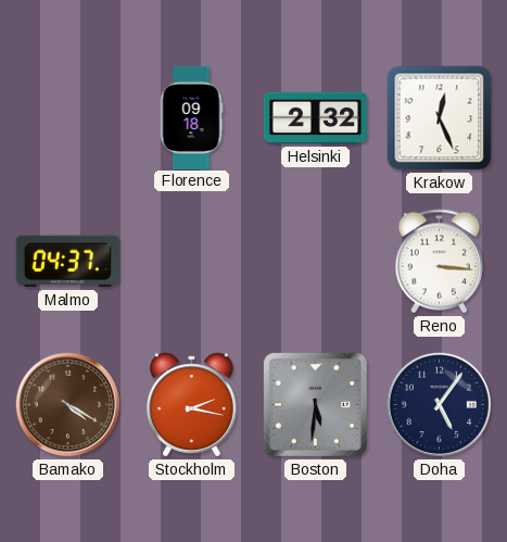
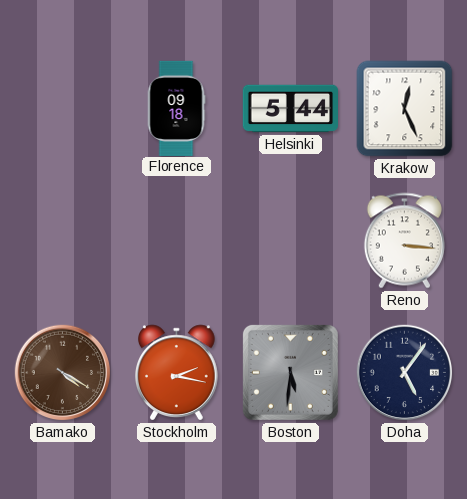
Helsinki: 2:32 -> 5:44
Malmo: 04:37 -> none
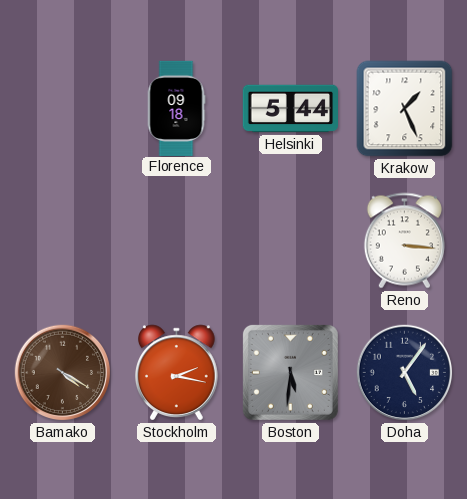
Krakow: 12:26 -> 1:26
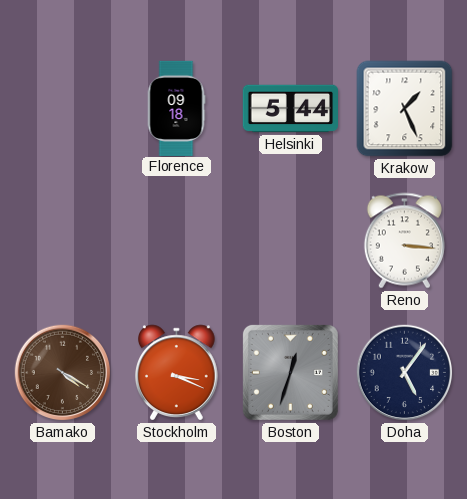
Stockholm: 2:17 -> 3:19
Boston: 5:31 -> 12:33
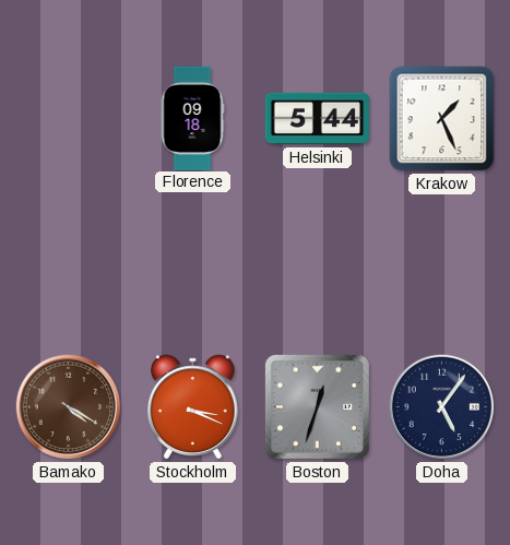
Reno: 3:16 -> none
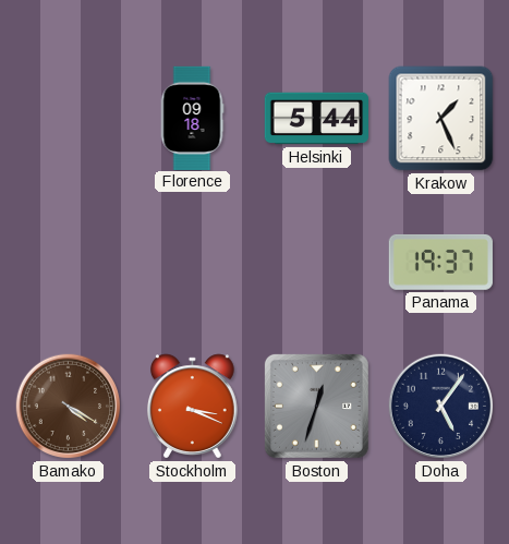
Panama: none -> 19:37
